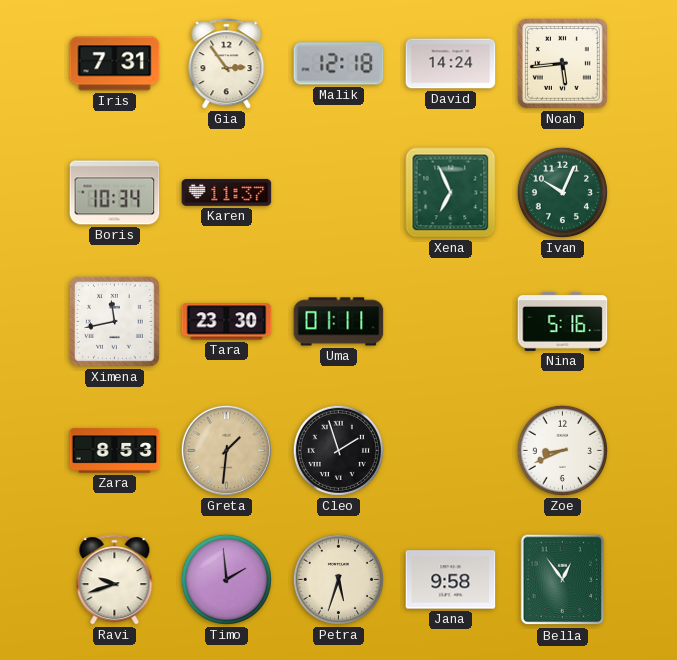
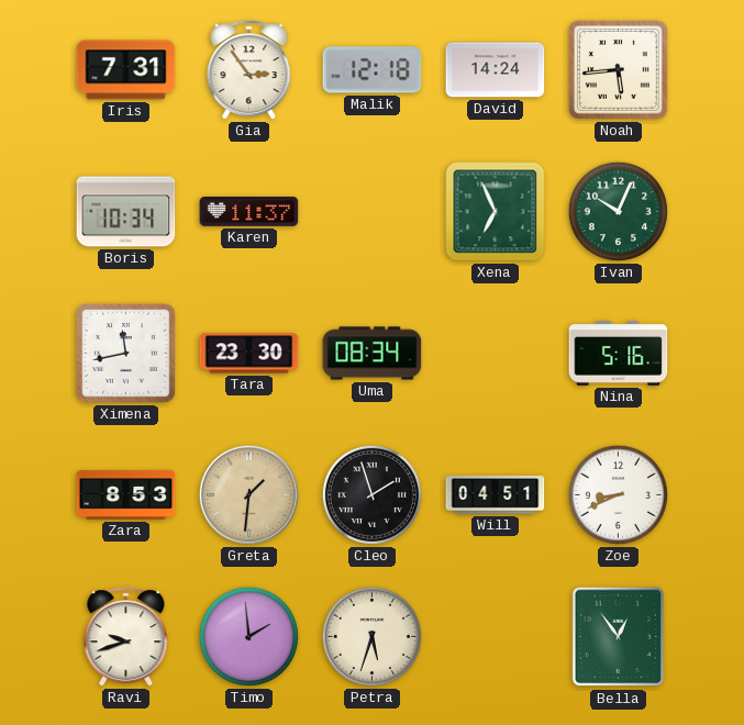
Uma: 01:11 -> 08:34
Will: none -> 04:51
Jana: 9:58 -> none
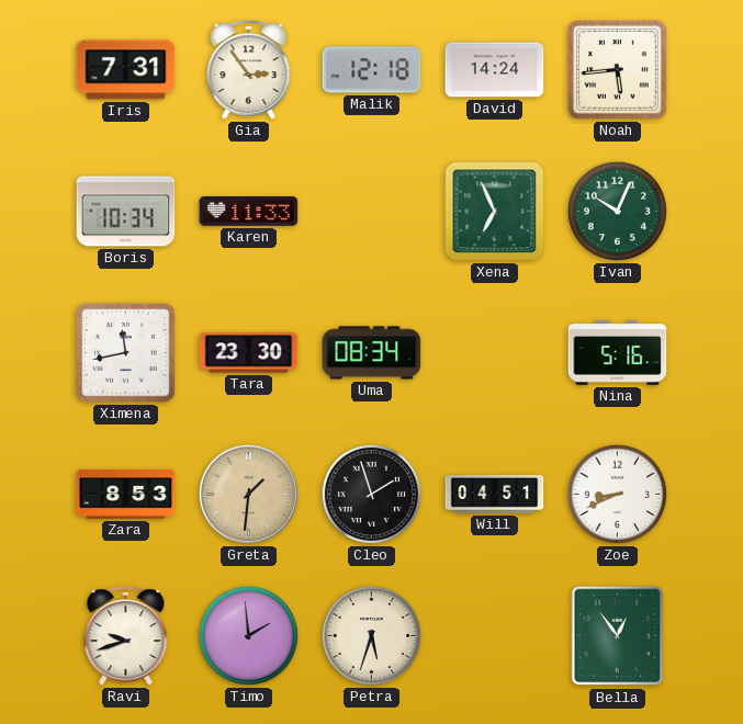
Karen: 11:37 -> 11:33
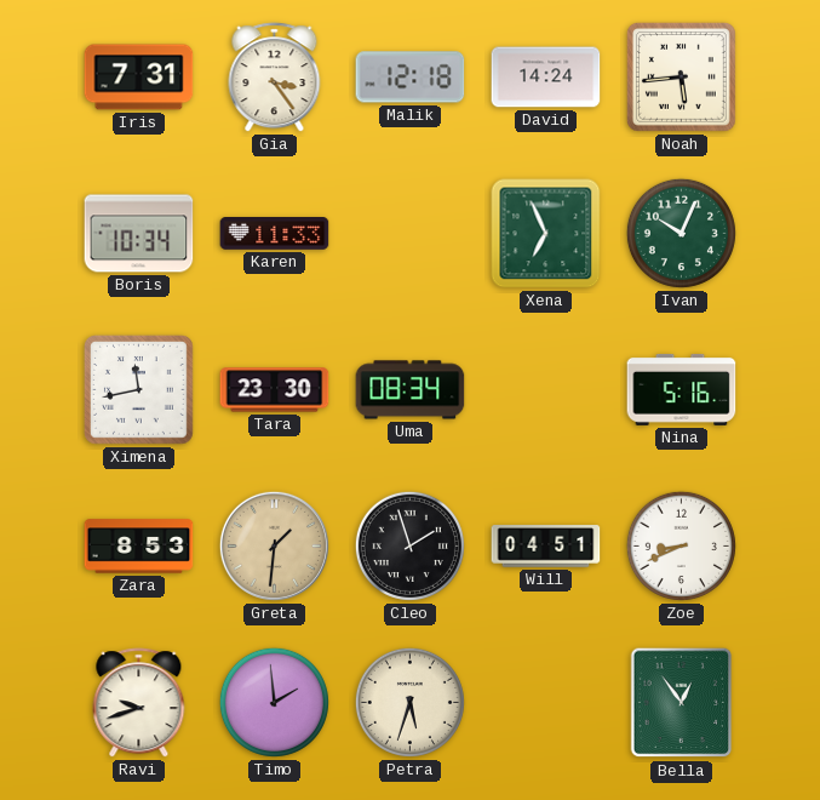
Gia: 2:54 -> 3:24
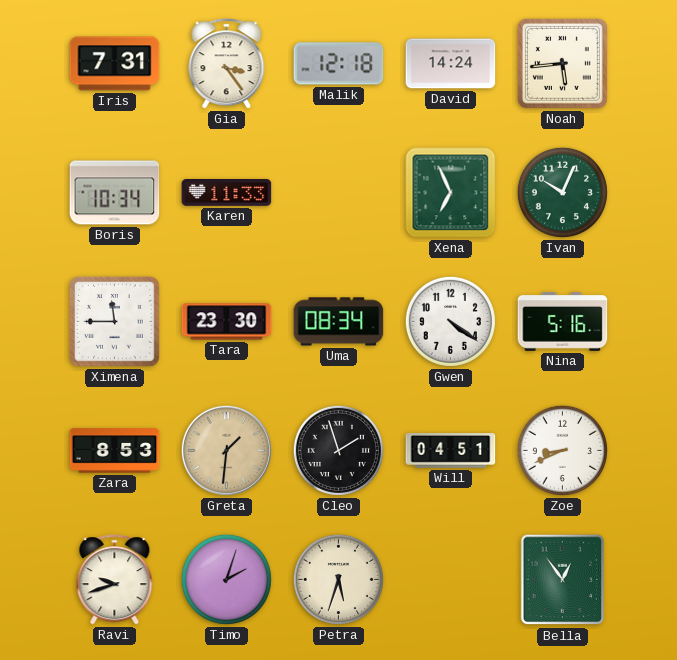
Ximena: 11:43 -> 11:45
Gwen: none -> 4:21
Timo: 1:59 -> 2:03
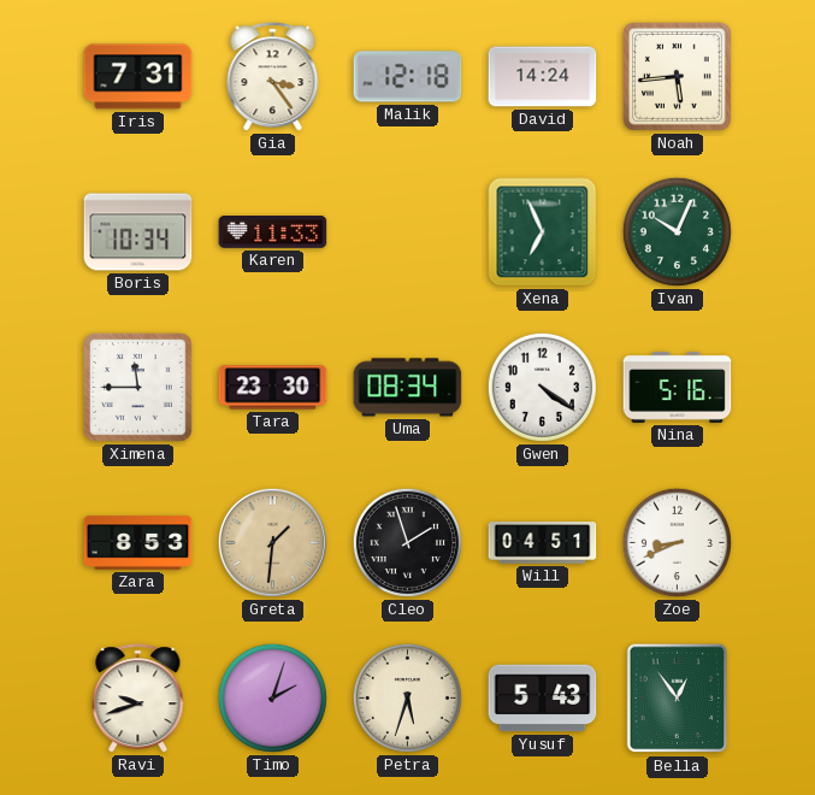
Yusuf: none -> 5:43
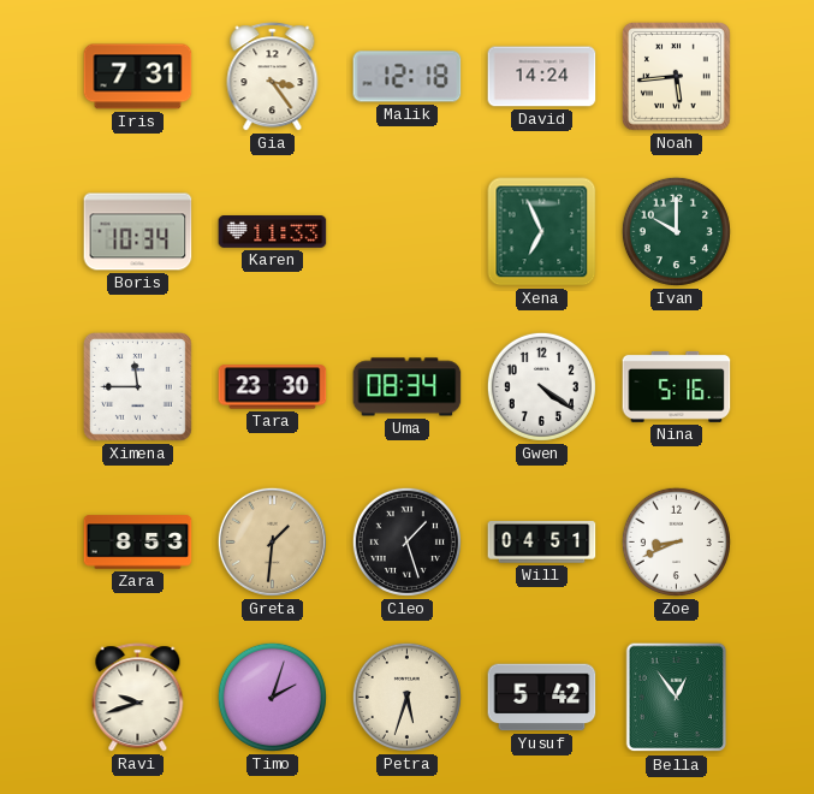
Ivan: 10:04 -> 10:00
Cleo: 1:57 -> 1:27
Yusuf: 5:43 -> 5:42
